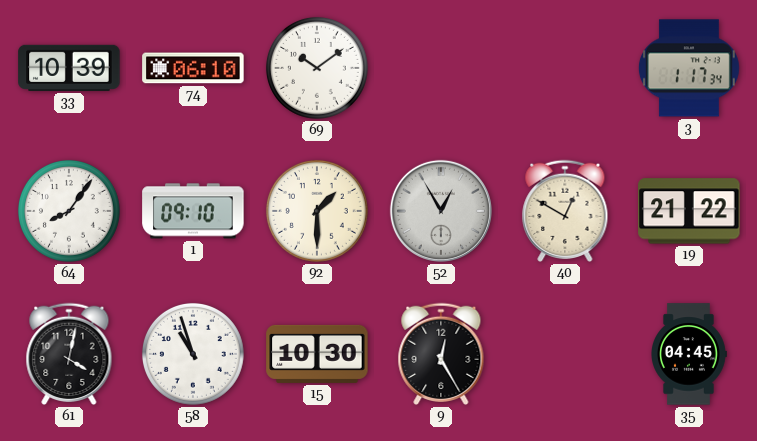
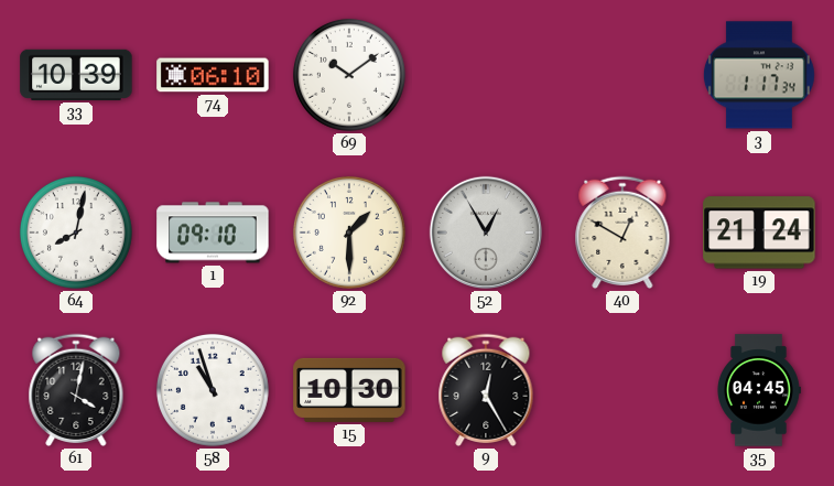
64: 8:06 -> 8:02
19: 21:22 -> 21:24
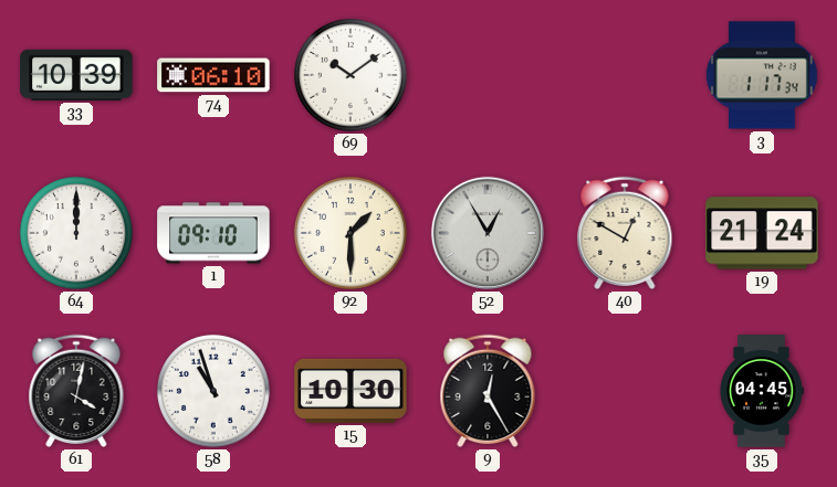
64: 8:02 -> 12:00
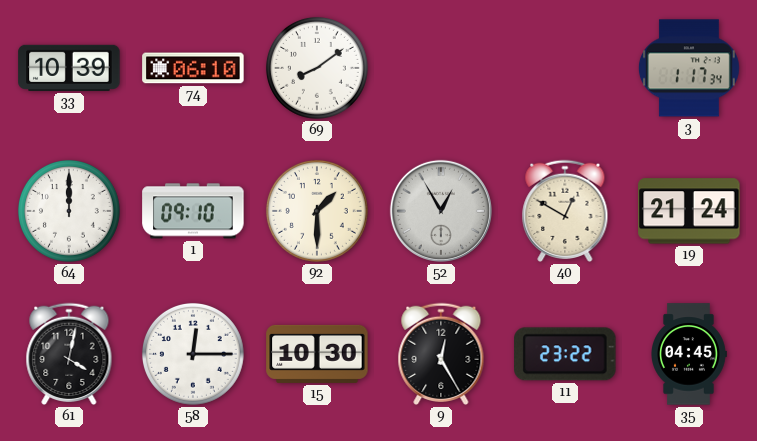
69: 10:09 -> 8:09
58: 10:57 -> 12:15
11: none -> 23:22
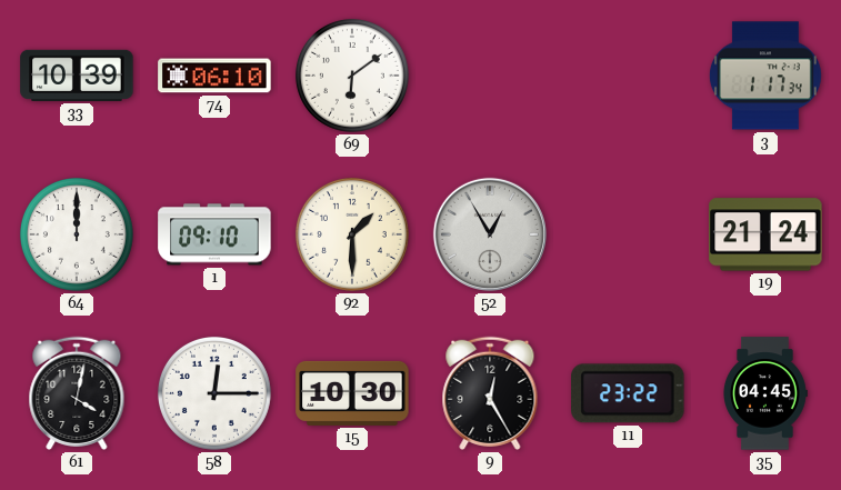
69: 8:09 -> 6:09
40: 12:50 -> none
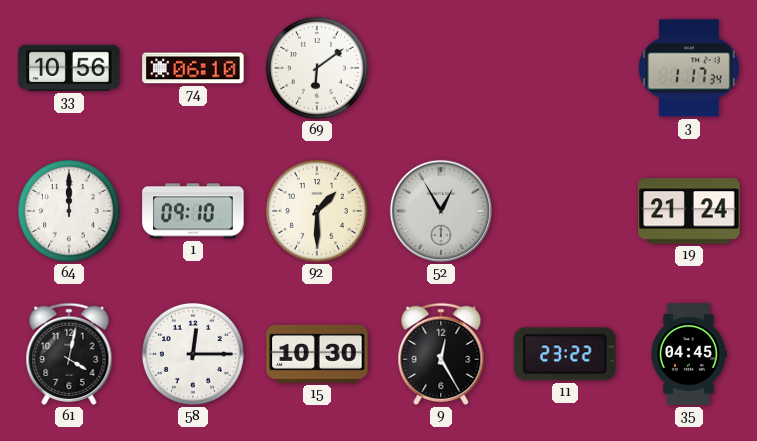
33: 10:39 -> 10:56
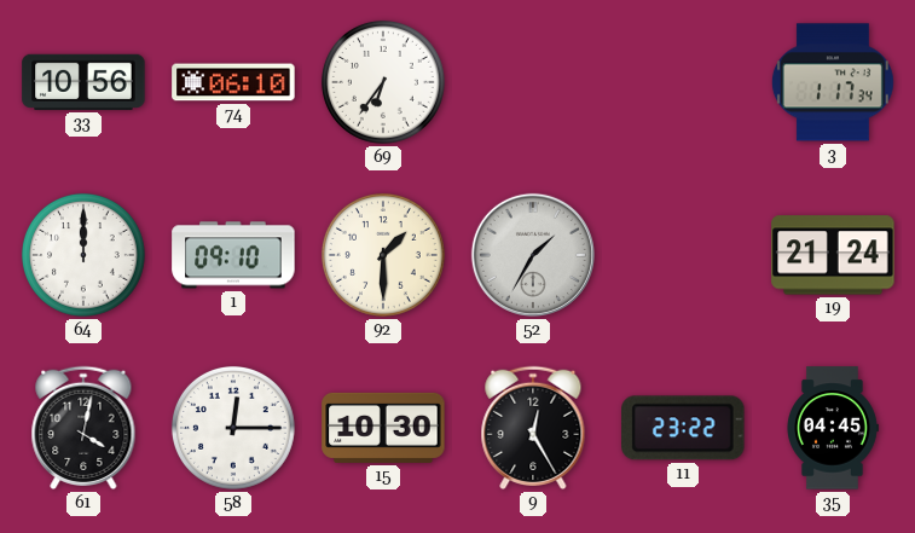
69: 6:09 -> 6:36
52: 12:55 -> 1:35
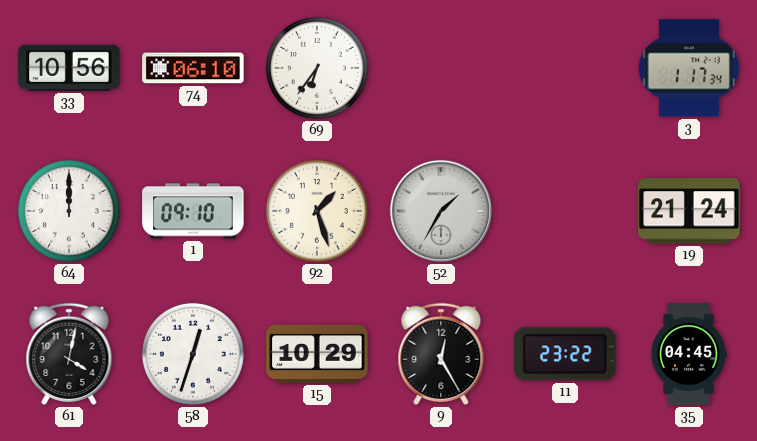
92: 1:30 -> 1:27
58: 12:15 -> 12:33
15: 10:30 -> 10:29
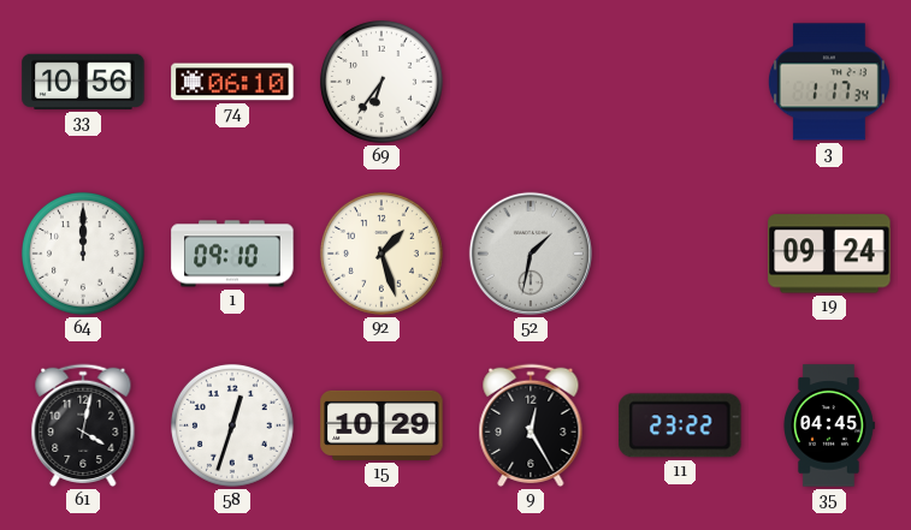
52: 1:35 -> 1:32
19: 21:24 -> 09:24
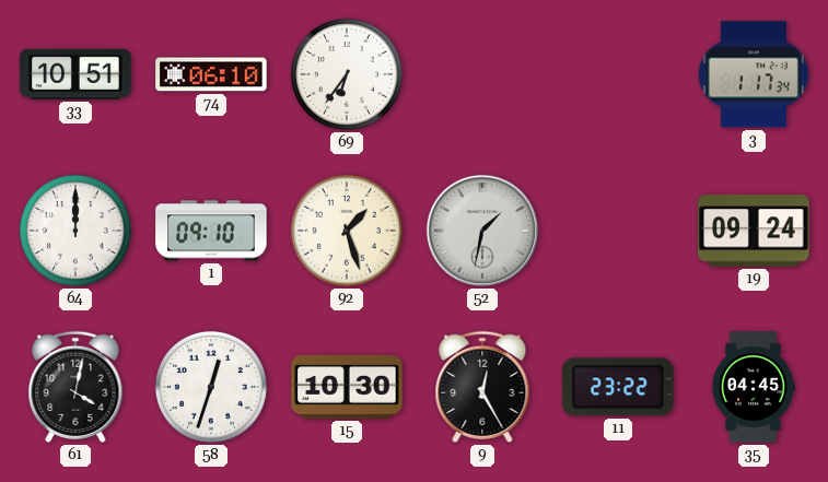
33: 10:56 -> 10:51
15: 10:29 -> 10:30
